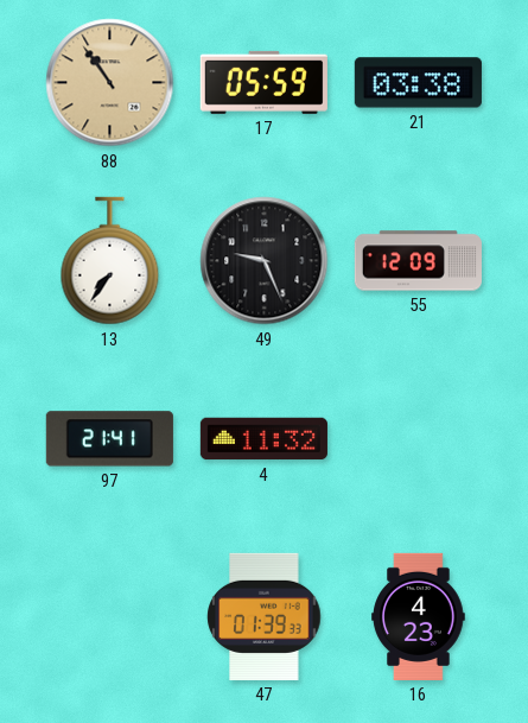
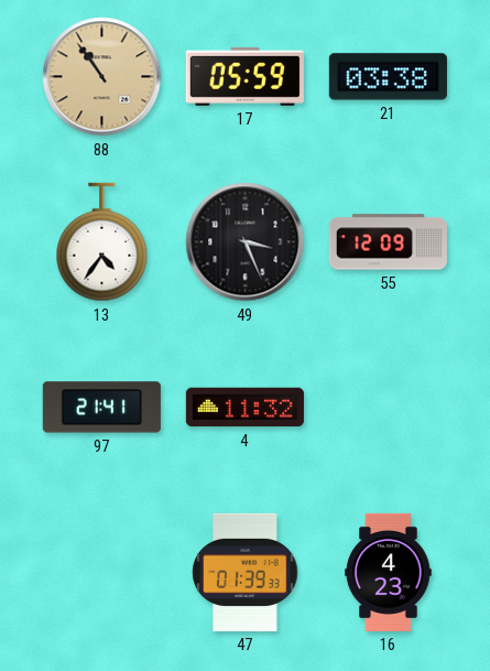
13: 7:36 -> 4:36
49: 9:26 -> 3:26
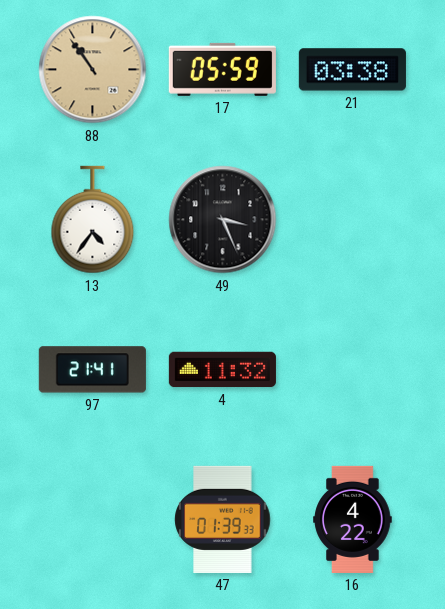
55: 12:09 -> none
16: 4:23 -> 4:22
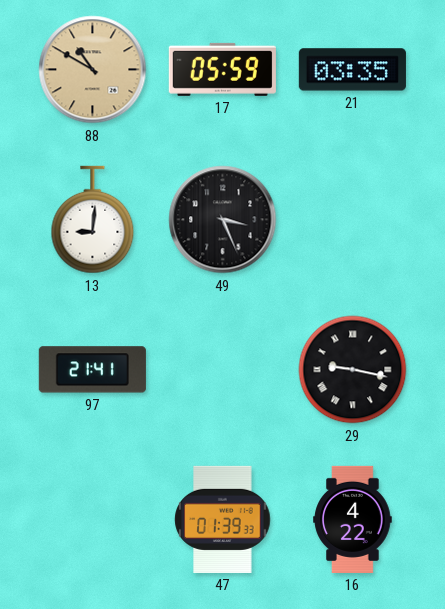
88: 10:54 -> 10:50
21: 03:38 -> 03:35
13: 4:36 -> 9:01
4: 11:32 -> none
29: none -> 9:17
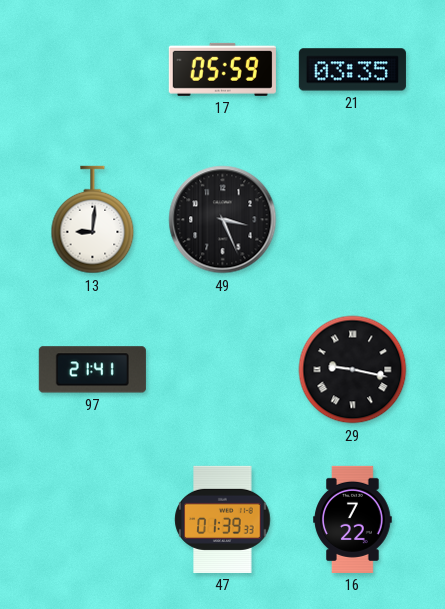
88: 10:50 -> none
16: 4:22 -> 7:22
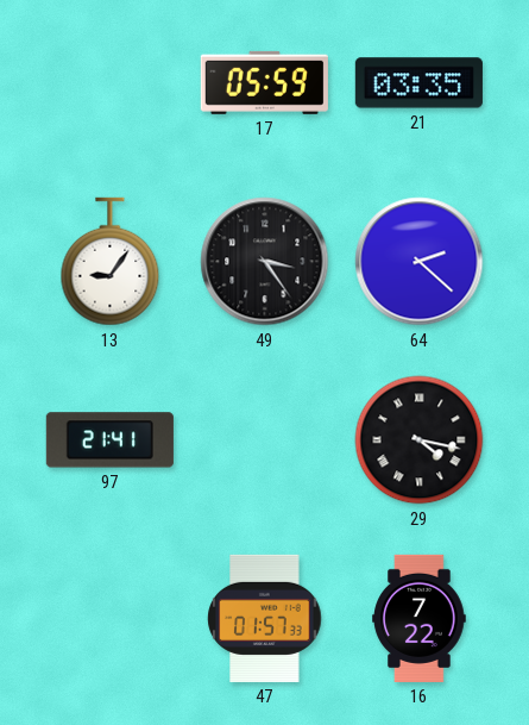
13: 9:01 -> 9:06
49: 3:26 -> 3:24
64: none -> 2:22
29: 9:17 -> 4:17
47: 01:39 -> 01:57
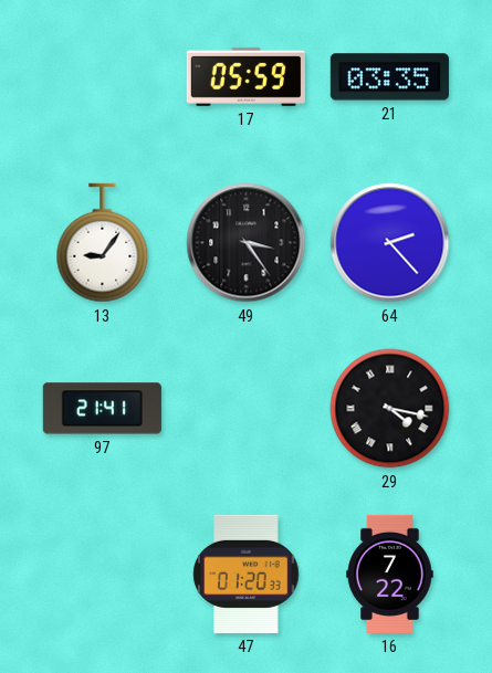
64: 2:22 -> 2:23
47: 01:57 -> 01:20
